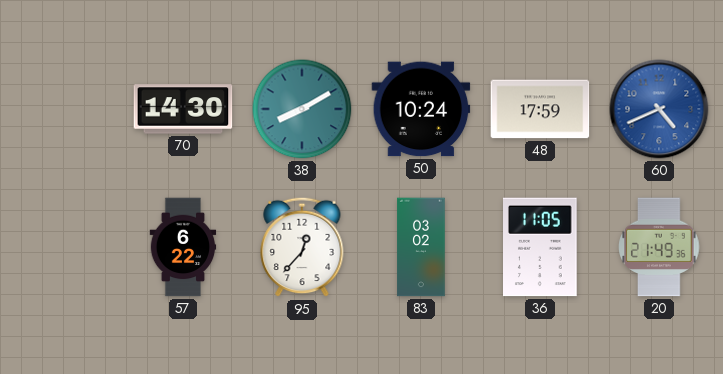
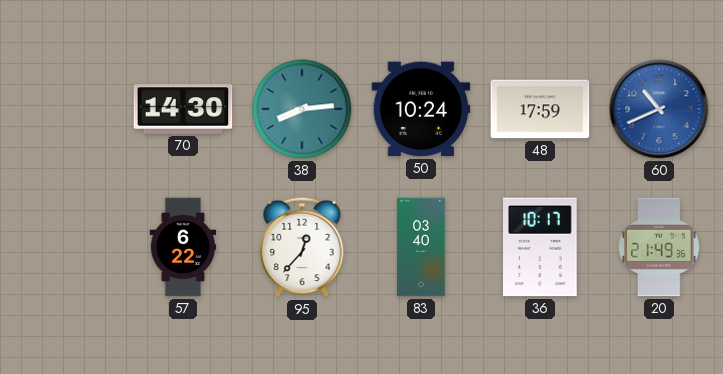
38: 8:10 -> 8:14
60: 4:41 -> 10:41
83: 03:02 -> 03:40
36: 11:05 -> 10:17
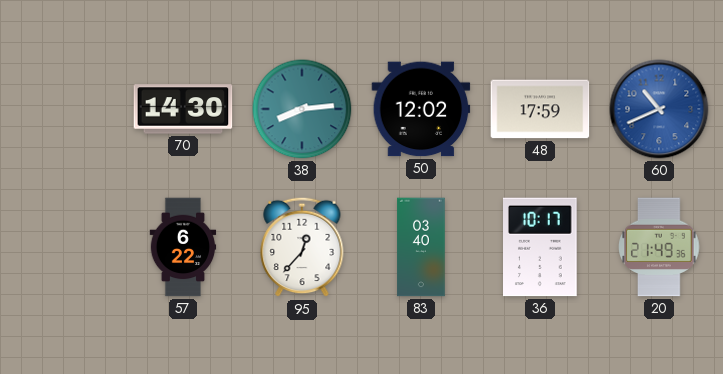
50: 10:24 -> 12:02
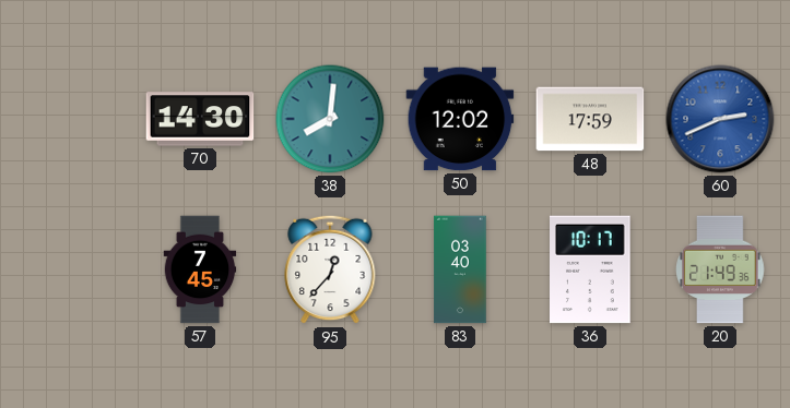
38: 8:14 -> 8:01
60: 10:41 -> 2:41
57: 6:22 -> 7:45
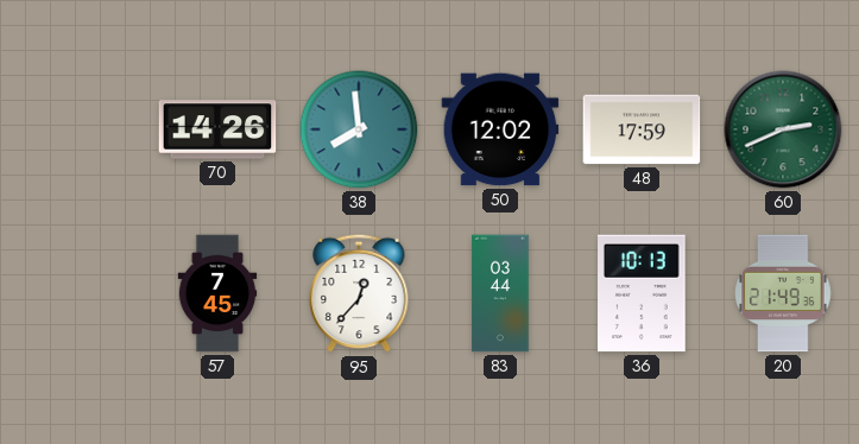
70: 14:30 -> 14:26
38: 8:01 -> 7:59
60 dial: blue -> green
83: 03:40 -> 03:44
36: 10:17 -> 10:13
